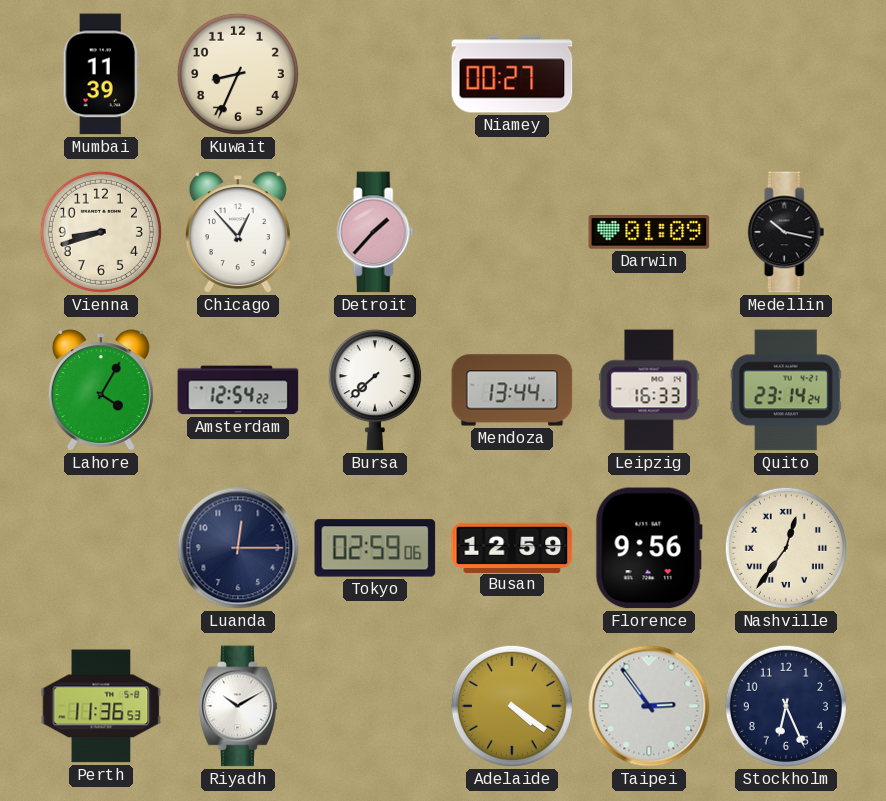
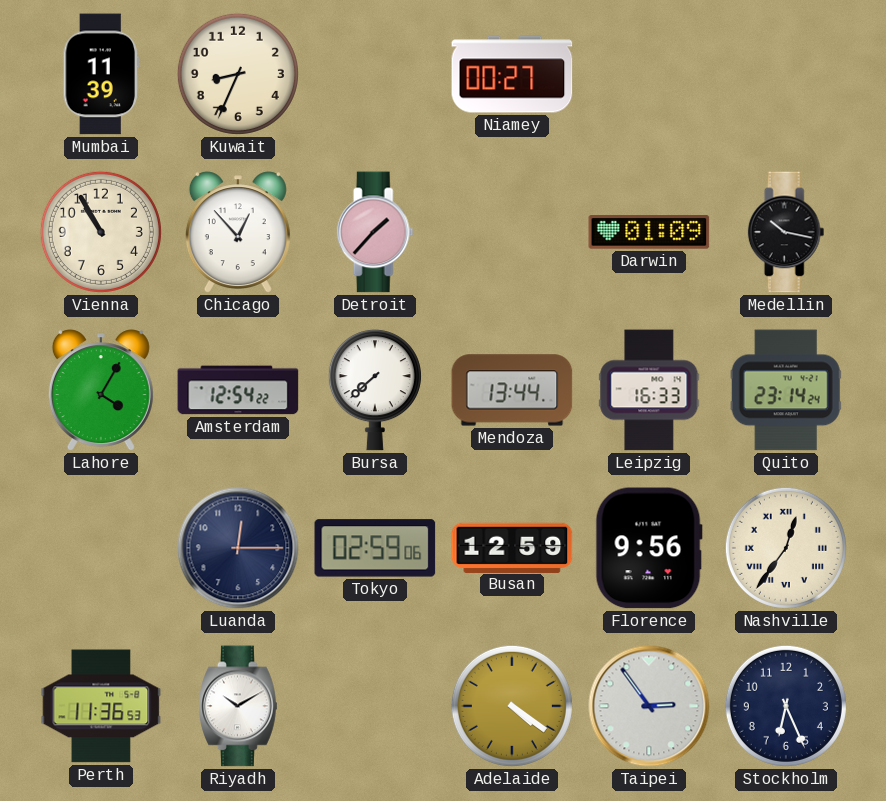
Vienna: 8:42 -> 10:55
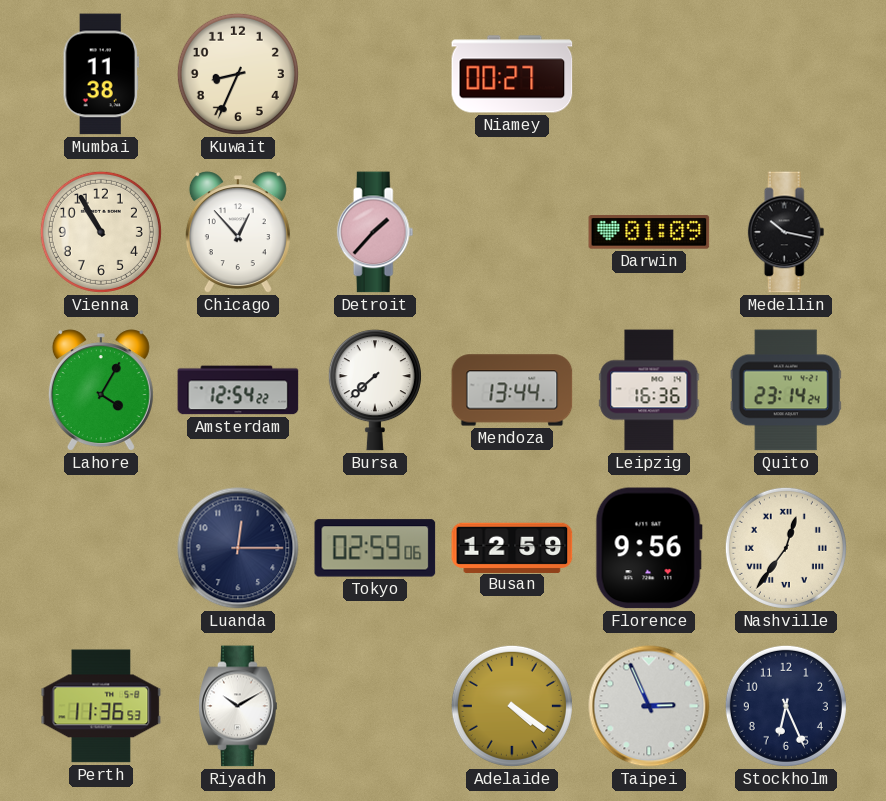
Mumbai: 11:39 -> 11:38
Leipzig: 16:33 -> 16:36
Taipei: 2:54 -> 2:56
